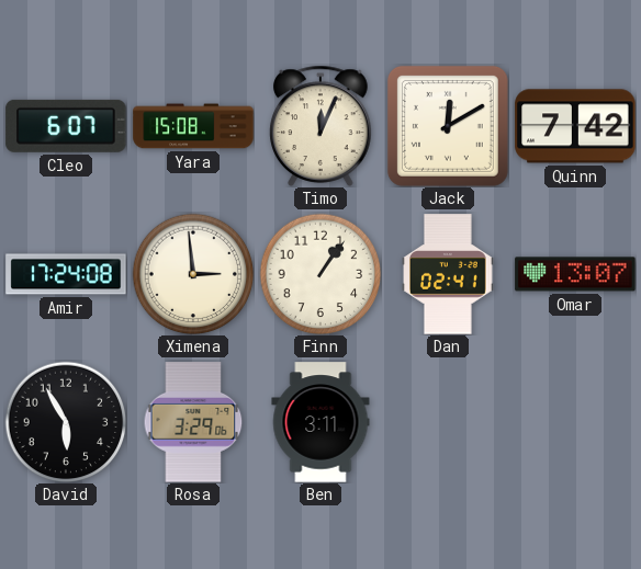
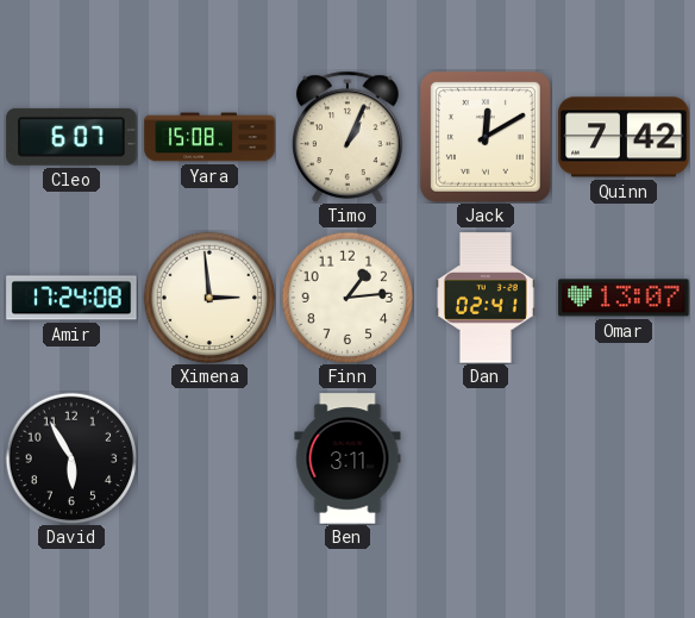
Timo: 12:04 -> 1:04
Finn: 1:06 -> 1:14
Rosa: 3:29 -> none
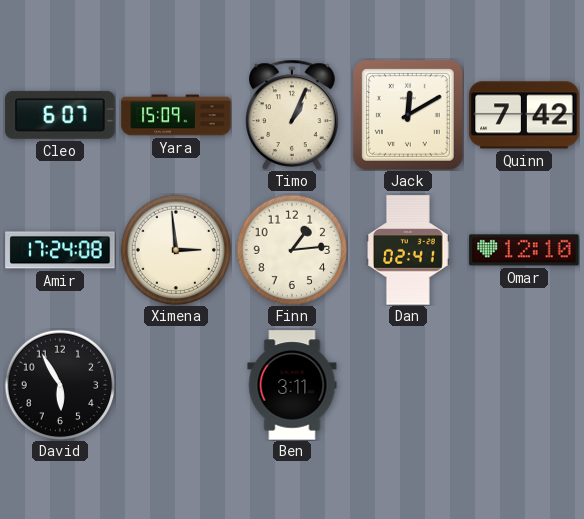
Yara: 15:08 -> 15:09
Omar: 13:07 -> 12:10
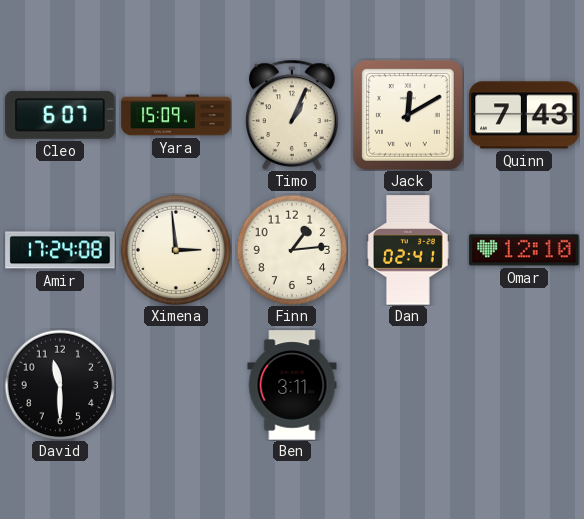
Quinn: 7:42 -> 7:43
David: 5:55 -> 11:30
